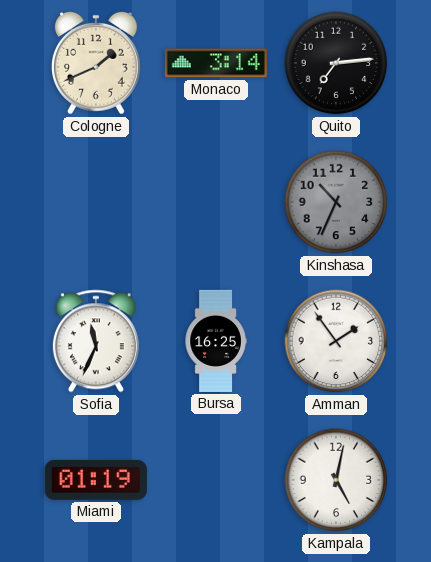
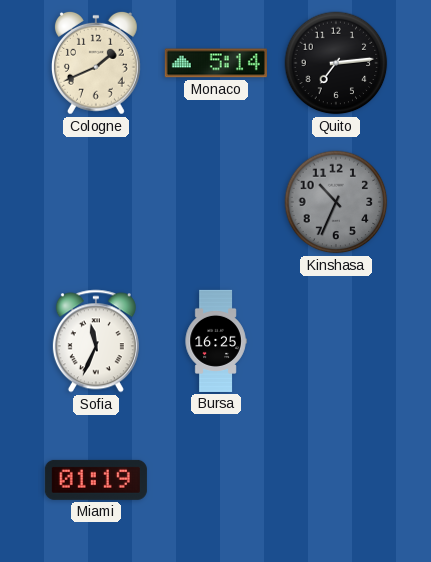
Monaco: 3:14 -> 5:14
Amman: 1:54 -> none
Kampala: 5:02 -> none
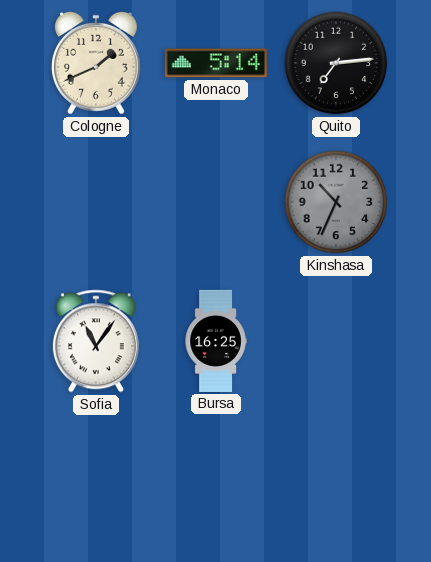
Sofia: 11:34 -> 11:06
Miami: 01:19 -> none
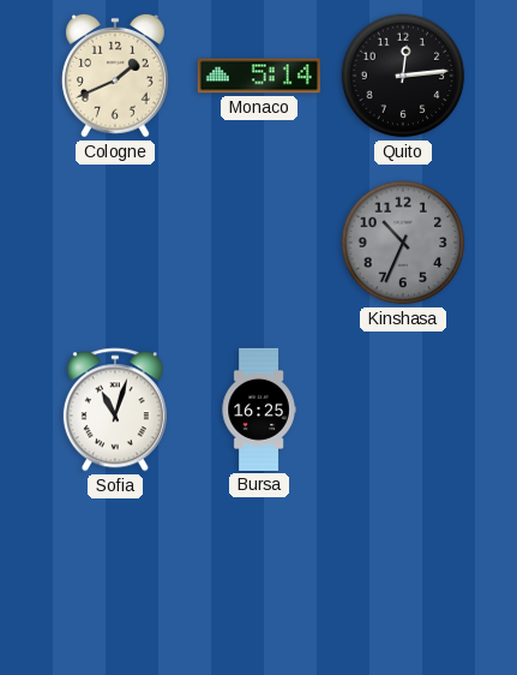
Quito: 7:14 -> 12:14
Sofia: 11:06 -> 11:03
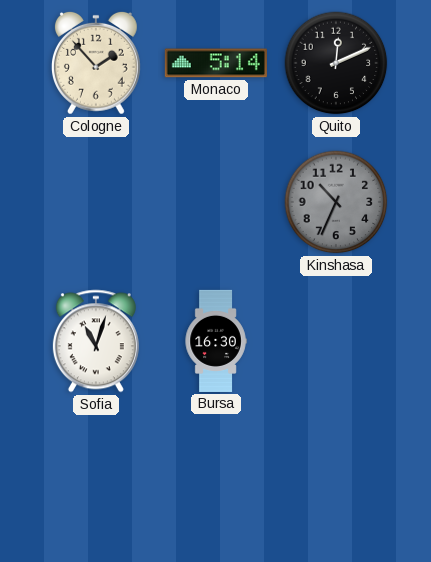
Cologne: 1:41 -> 1:53
Quito: 12:14 -> 12:11
Bursa: 16:25 -> 16:30
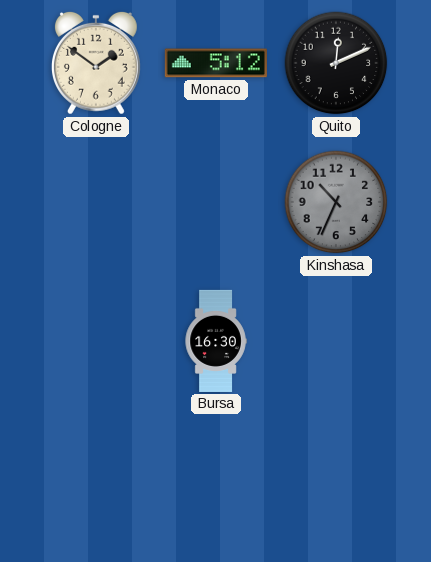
Cologne: 1:53 -> 1:51
Monaco: 5:14 -> 5:12
Sofia: 11:03 -> none
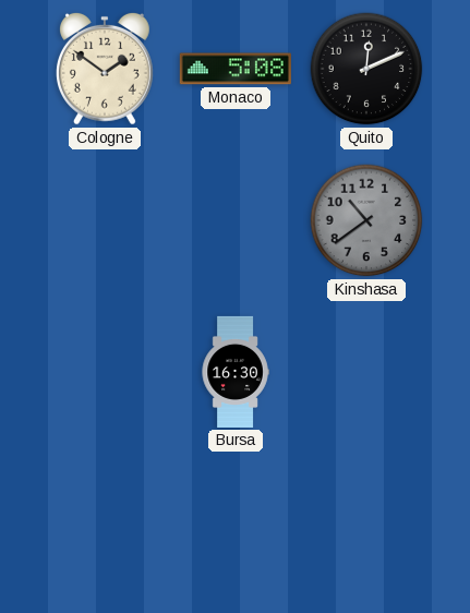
Monaco: 5:12 -> 5:08
Kinshasa: 10:34 -> 10:39
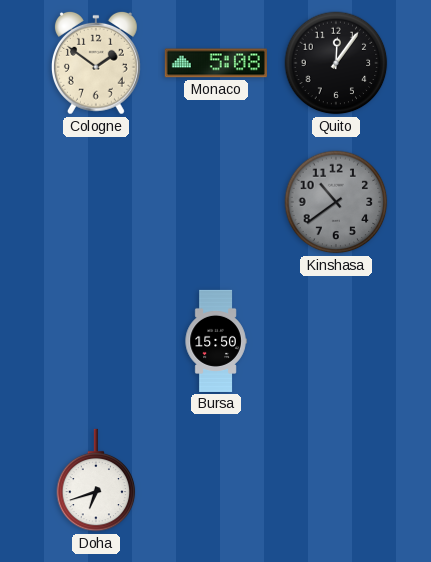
Quito: 12:11 -> 12:06
Bursa: 16:30 -> 15:50
Doha: none -> 6:42
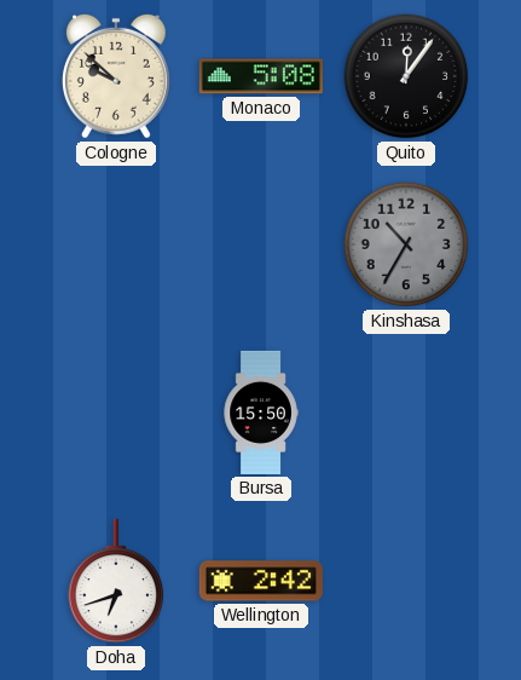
Cologne: 1:51 -> 9:52
Kinshasa: 10:39 -> 10:35
Wellington: none -> 2:42
